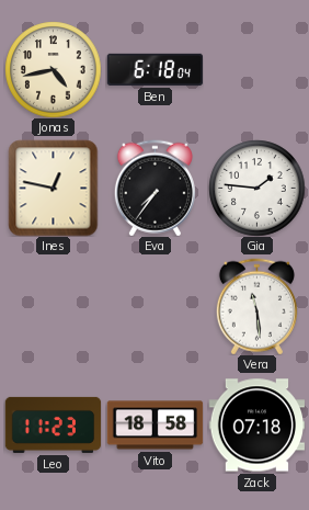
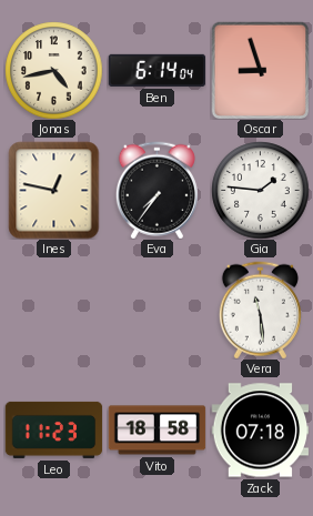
Ben: 6:18 -> 6:14
Oscar: none -> 8:57
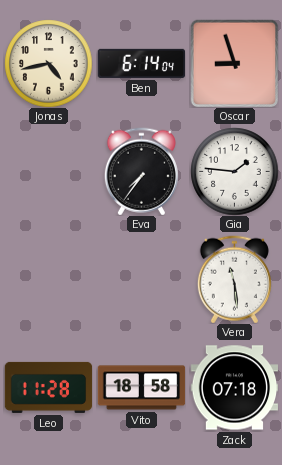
Ines: 12:47 -> none
Leo: 11:23 -> 11:28
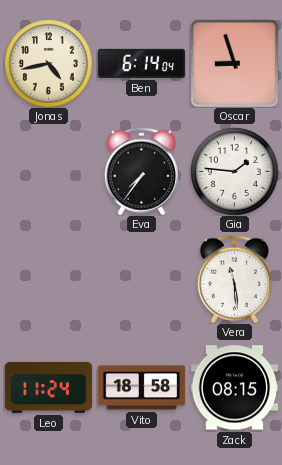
Leo: 11:28 -> 11:24
Zack: 07:18 -> 08:15
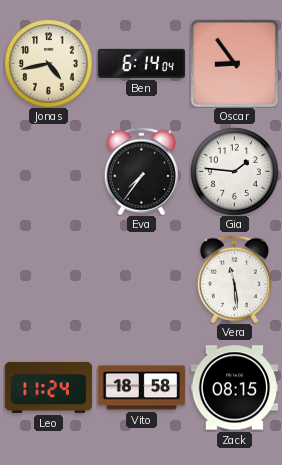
Oscar: 8:57 -> 8:54
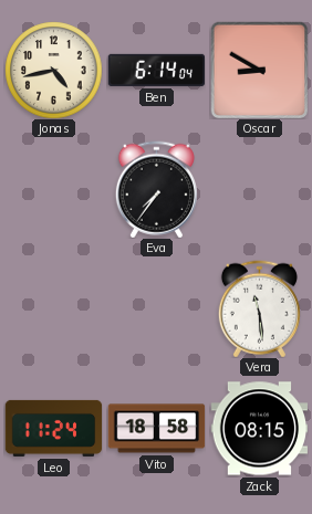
Oscar: 8:54 -> 8:50
Gia: 1:46 -> none
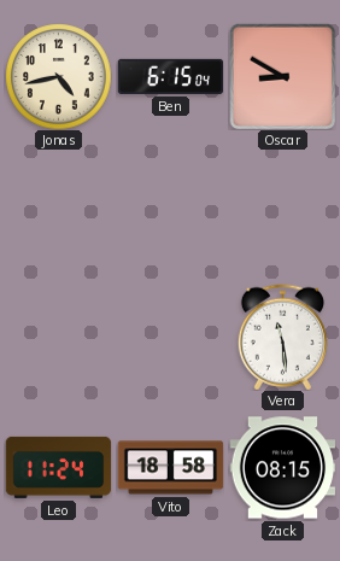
Ben: 6:14 -> 6:15
Eva: 7:36 -> none
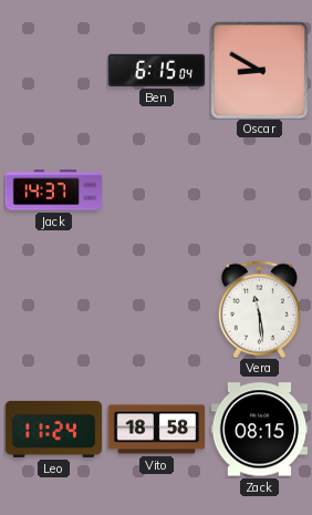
Jonas: 4:43 -> none
Jack: none -> 14:37
